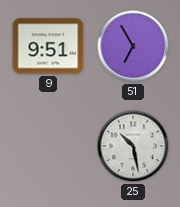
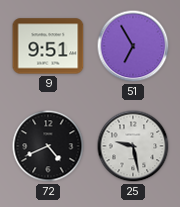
72: none -> 4:41
25: 10:28 -> 9:28
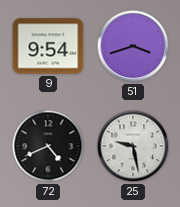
9: 9:51 -> 9:54
51: 6:55 -> 3:42
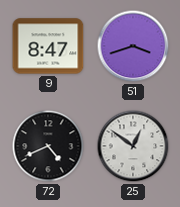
9: 9:54 -> 8:47
25: 9:28 -> 12:51
